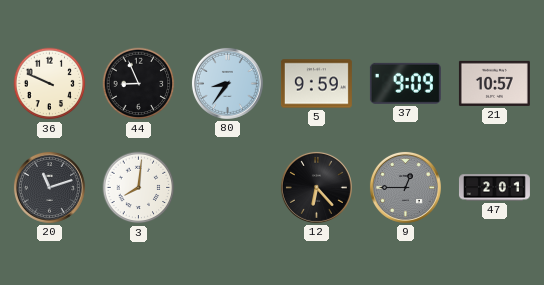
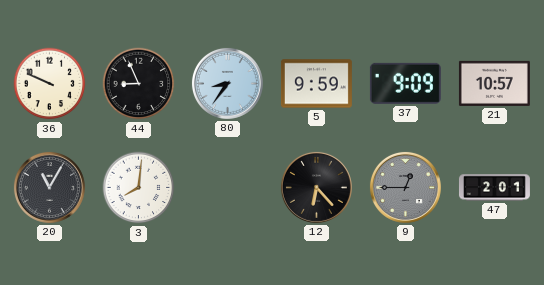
20: 11:12 -> 11:05
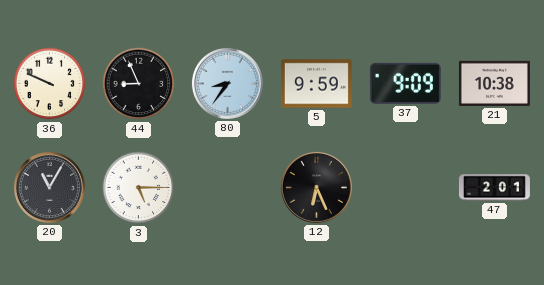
21: 10:57 -> 10:38
3: 8:01 -> 5:15
12: 6:23 -> 6:26
9: 12:45 -> none
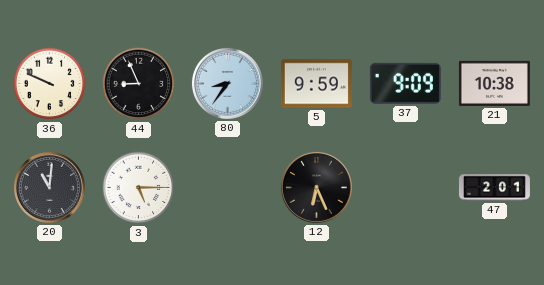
20: 11:05 -> 11:01
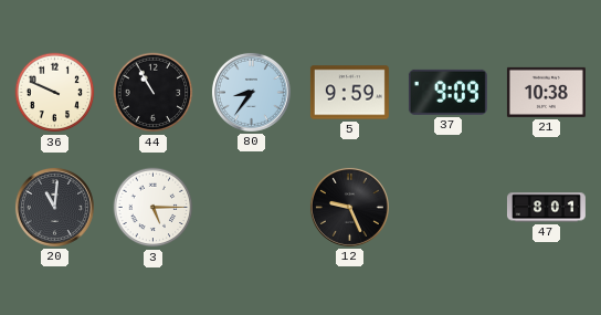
44: 8:56 -> 10:55
12: 6:26 -> 9:26
47: 2:01 -> 8:01
